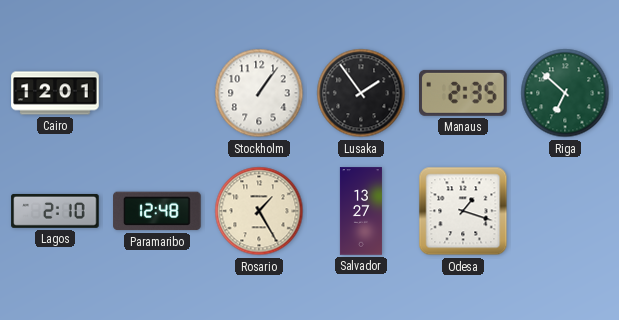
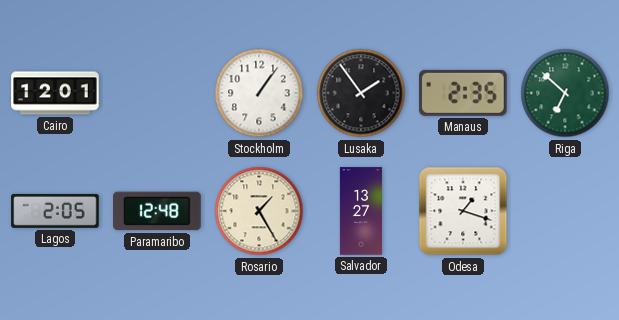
Lagos: 2:10 -> 2:05
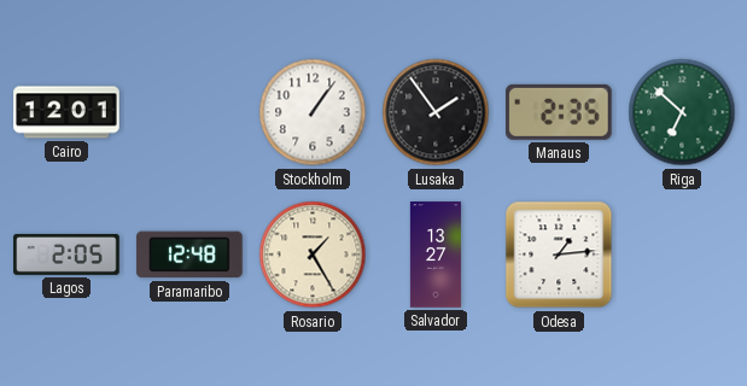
Odesa: 1:18 -> 1:14
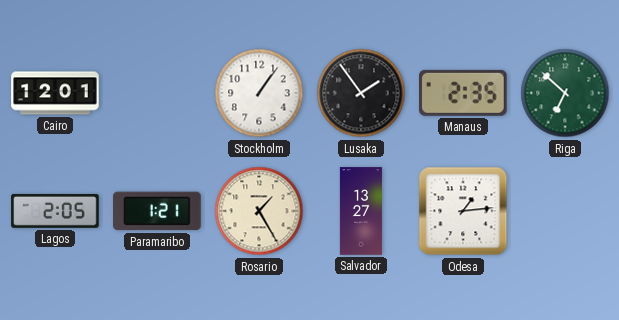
Paramaribo: 12:48 -> 1:21
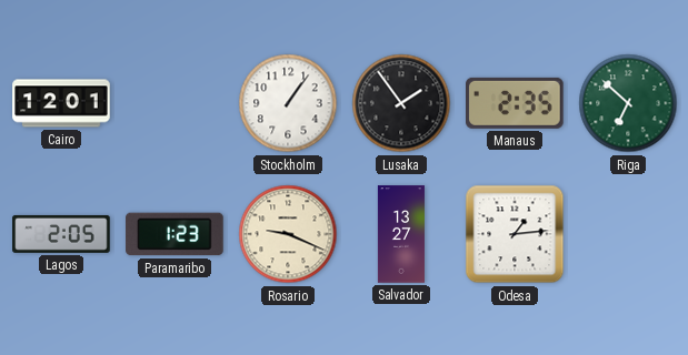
Paramaribo: 1:21 -> 1:23
Rosario: 1:25 -> 9:19
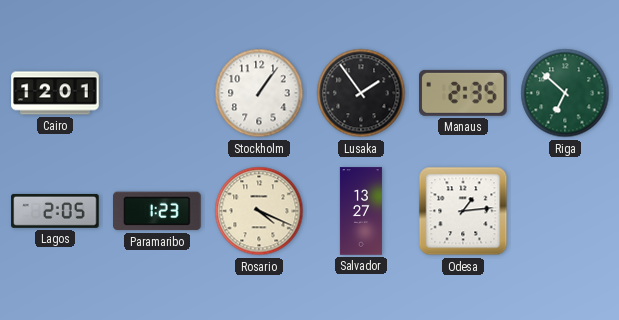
Rosario: 9:19 -> 4:19
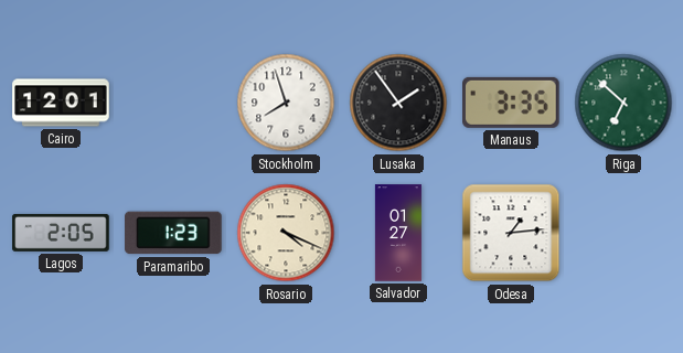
Stockholm: 1:06 -> 7:57
Manaus: 2:35 -> 3:35
Salvador: 13:27 -> 01:27
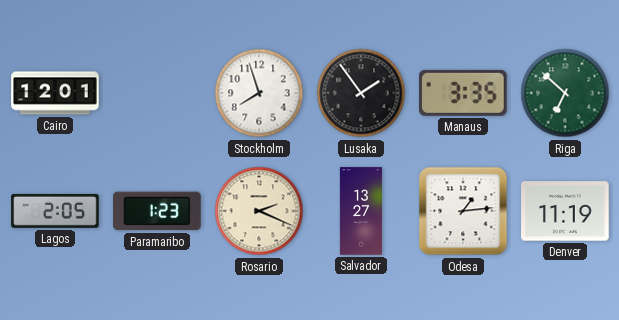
Rosario: 4:19 -> 2:19
Salvador: 01:27 -> 13:27
Denver: none -> 11:19
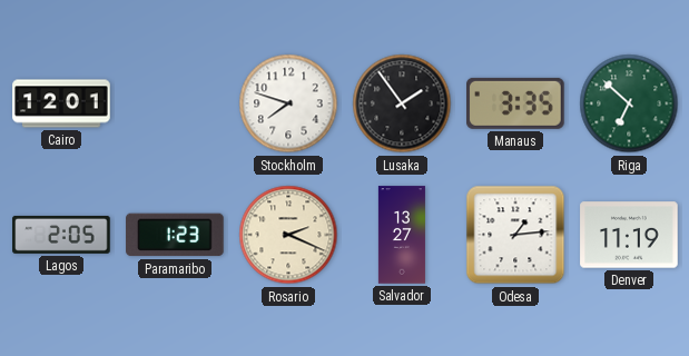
Stockholm: 7:57 -> 7:48
